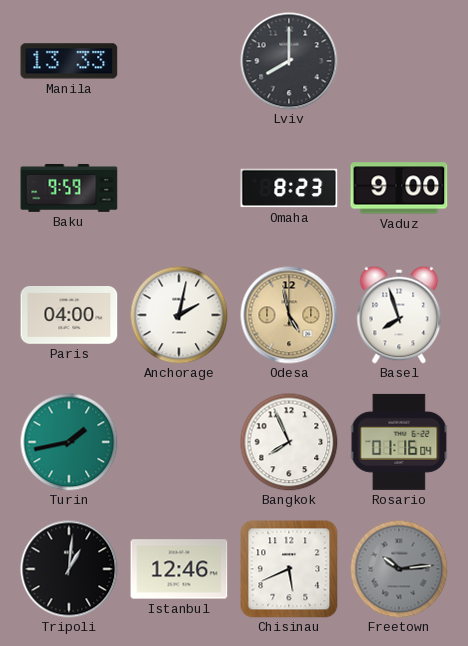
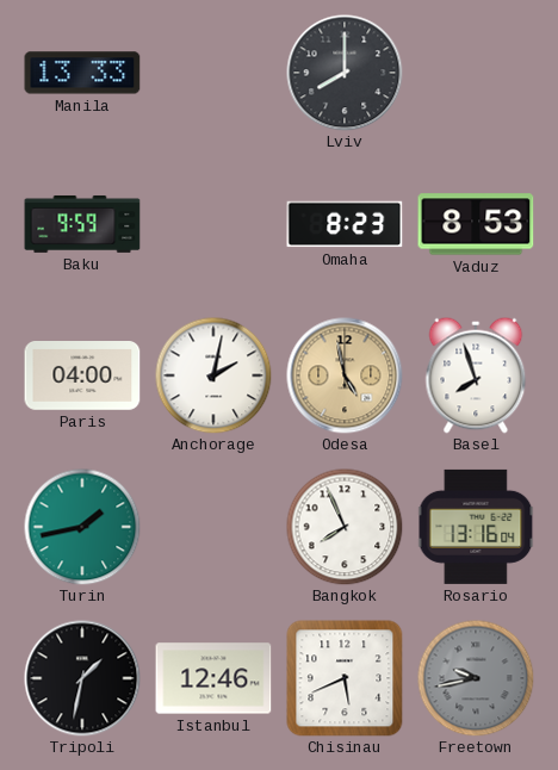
Vaduz: 9:00 -> 8:53
Rosario: 01:16 -> 13:16
Tripoli: 1:01 -> 1:32
Freetown: 10:14 -> 9:43
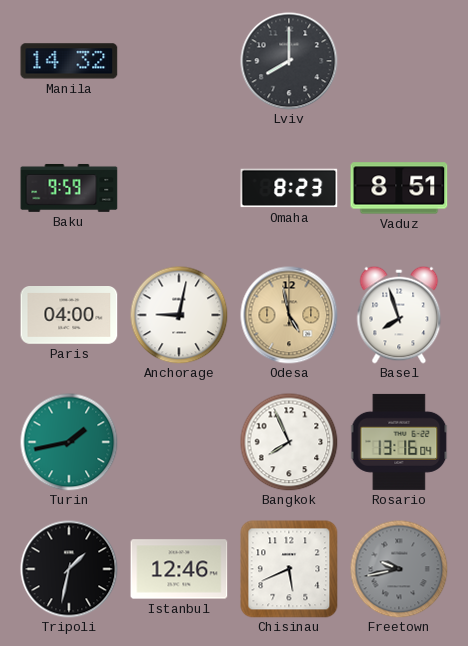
Manila: 13:33 -> 14:32
Vaduz: 8:53 -> 8:51
Anchorage: 2:02 -> 9:02
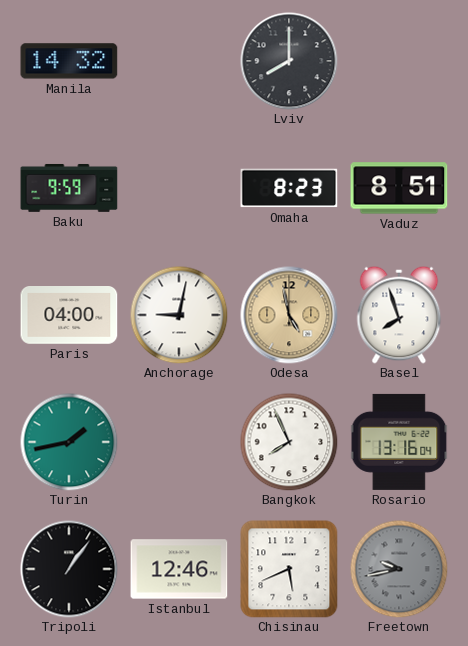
Tripoli: 1:32 -> 1:06
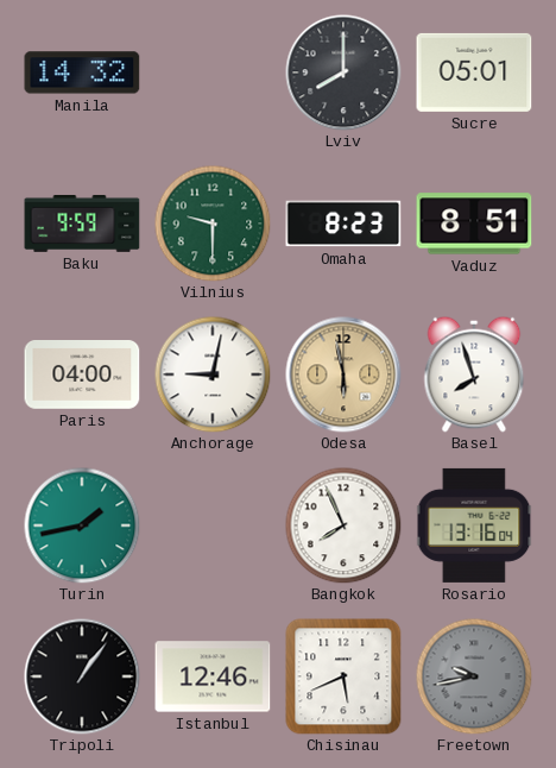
Sucre: none -> 05:01
Vilnius: none -> 9:30
Odesa: 4:58 -> 5:58
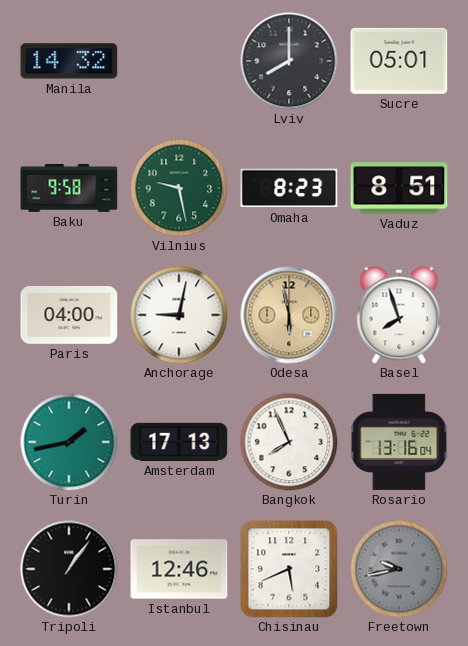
Baku: 9:59 -> 9:58
Vilnius: 9:30 -> 9:28
Amsterdam: none -> 17:13
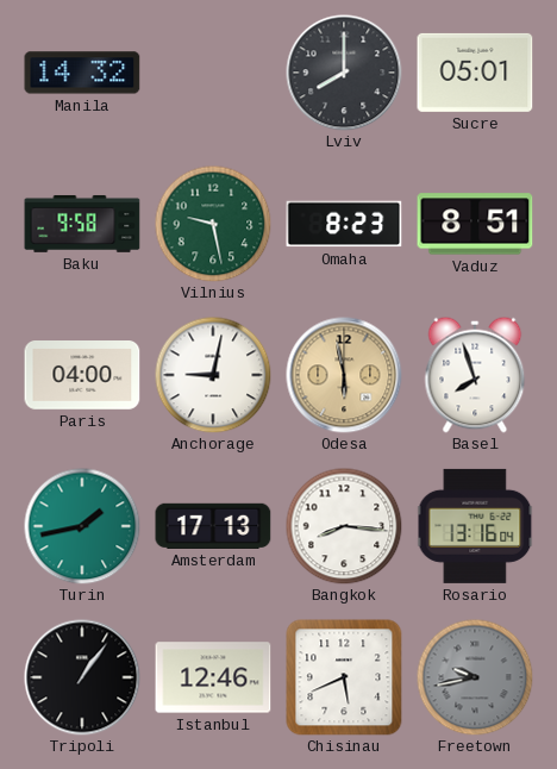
Bangkok: 7:56 -> 8:16
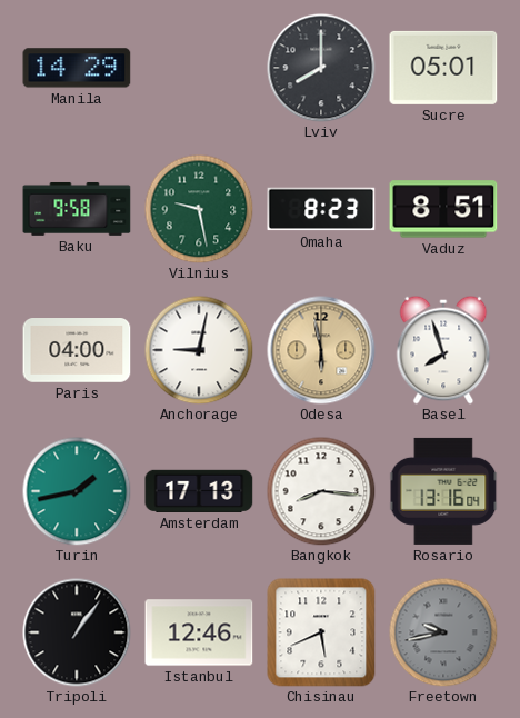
Manila: 14:32 -> 14:29
